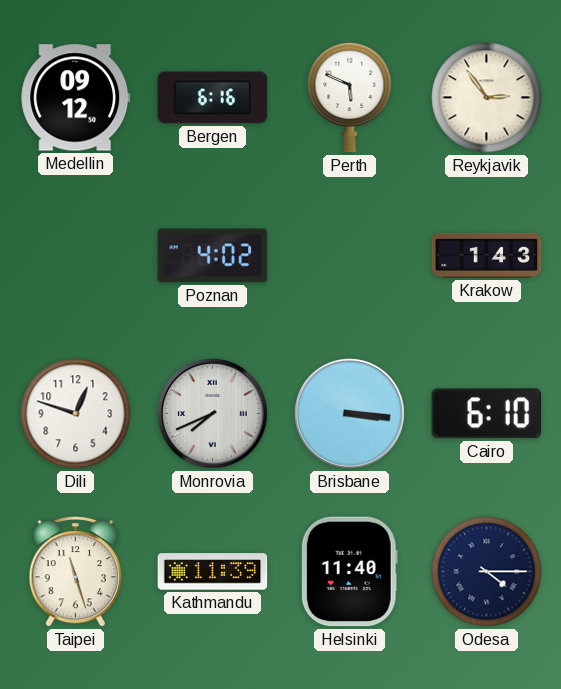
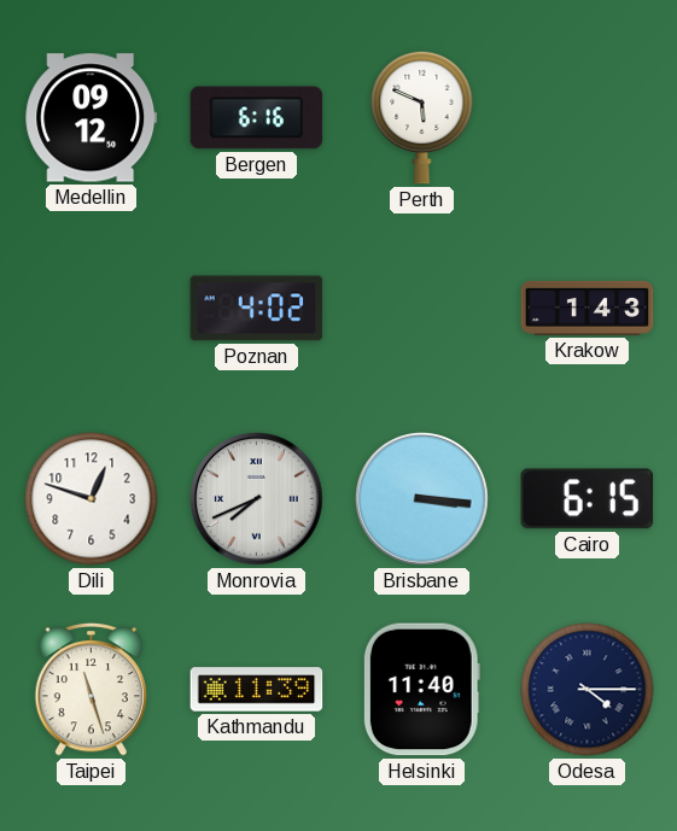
Reykjavik: 2:54 -> none
Cairo: 6:10 -> 6:15
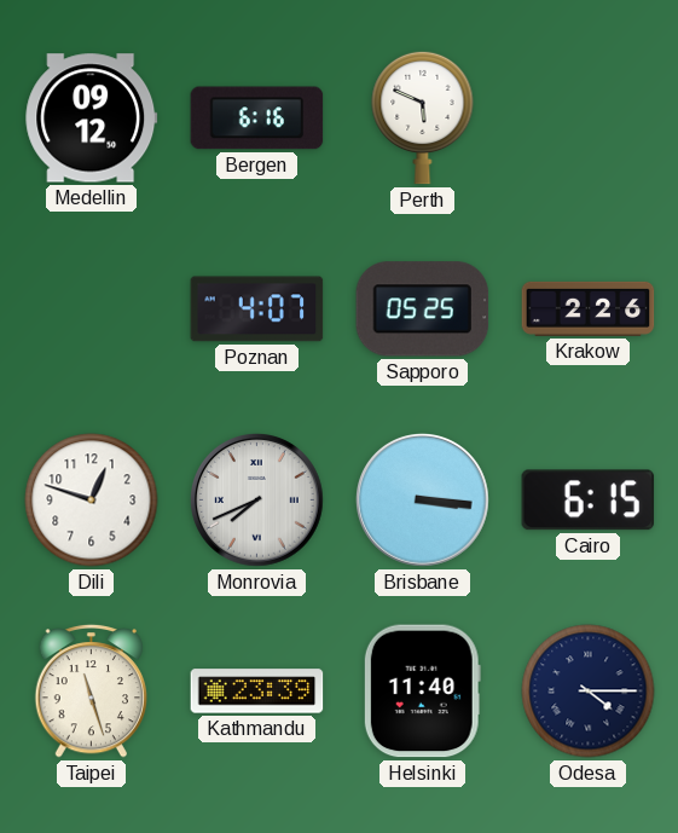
Poznan: 4:02 -> 4:07
Sapporo: none -> 05:25
Krakow: 1:43 -> 2:26
Kathmandu: 11:39 -> 23:39
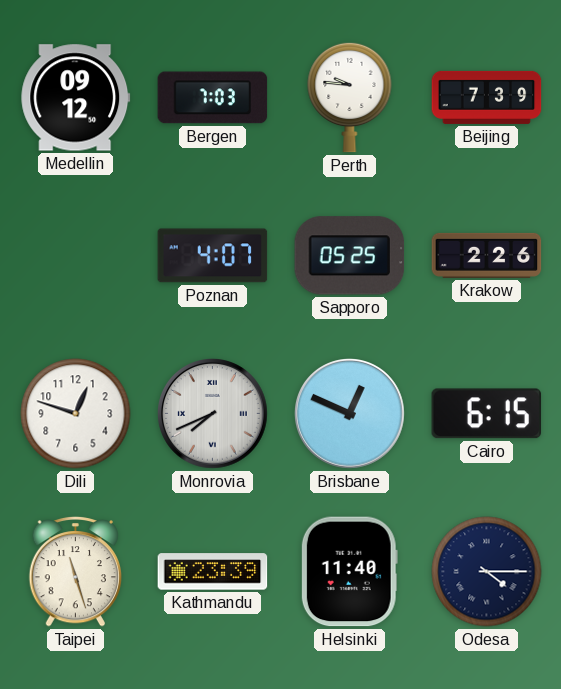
Bergen: 6:16 -> 7:03
Perth: 5:49 -> 9:46
Beijing: none -> 7:39
Brisbane: 3:16 -> 12:49
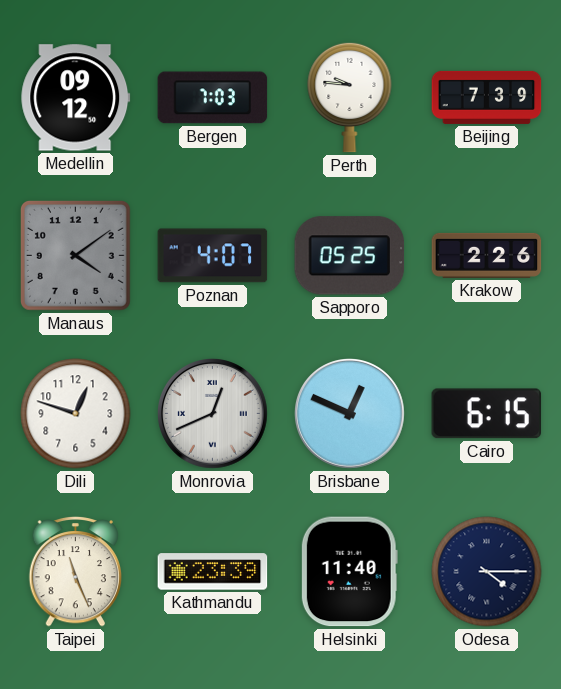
Manaus: none -> 4:09
Monrovia: 7:41 -> 12:41
Taipei: 11:27 -> 11:26
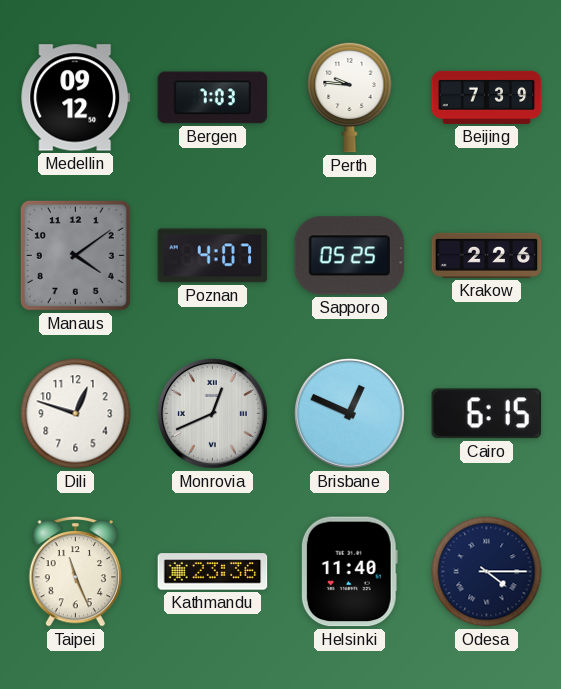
Kathmandu: 23:39 -> 23:36
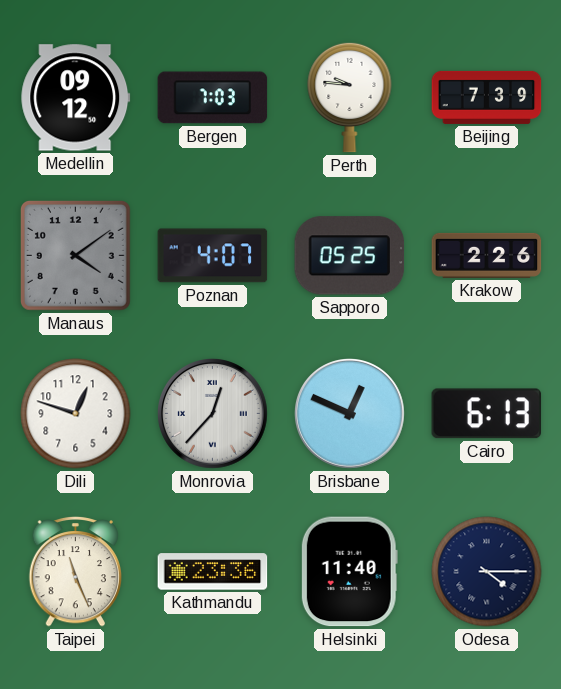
Monrovia: 12:41 -> 12:37
Cairo: 6:15 -> 6:13
